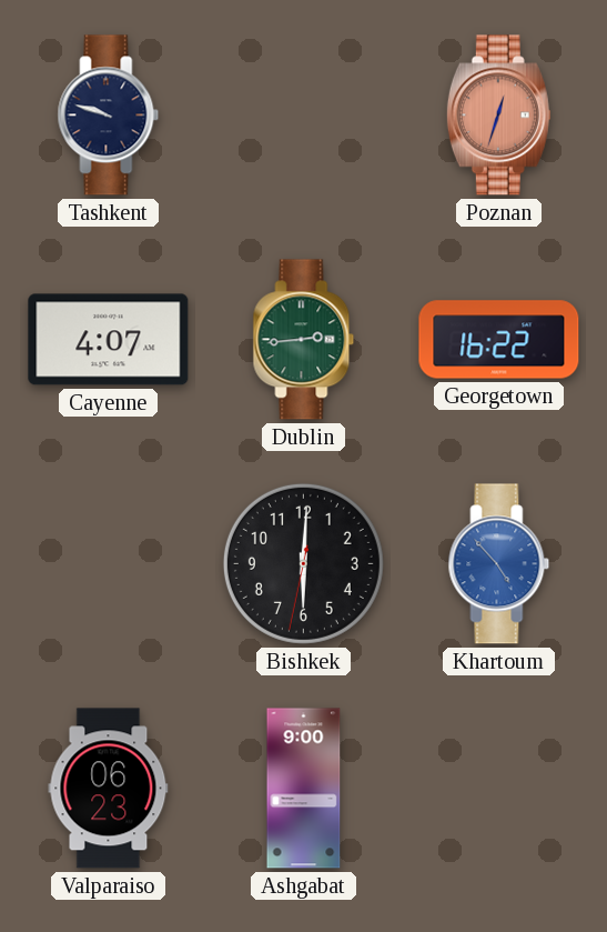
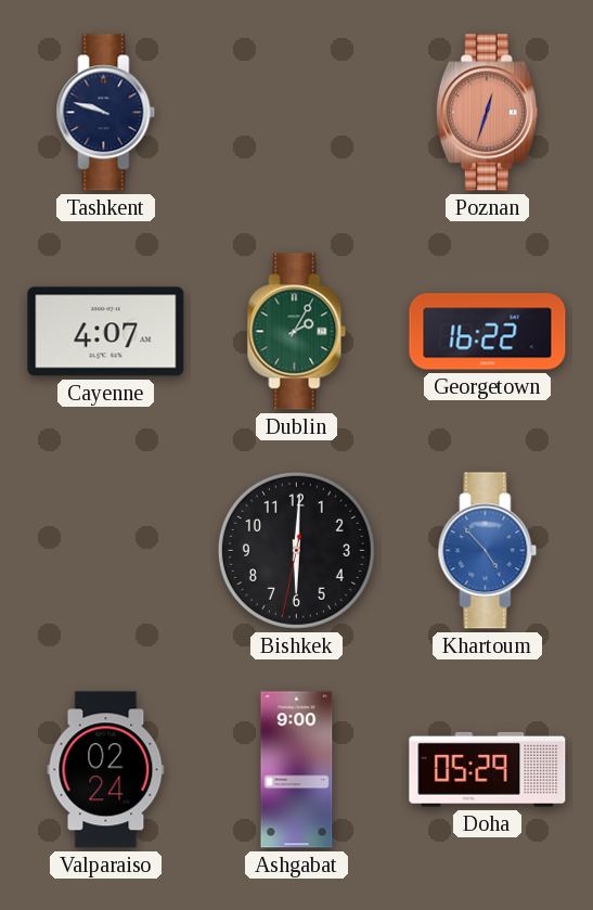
Dublin: 2:44 -> 2:05
Valparaiso: 06:23 -> 02:24
Doha: none -> 05:29
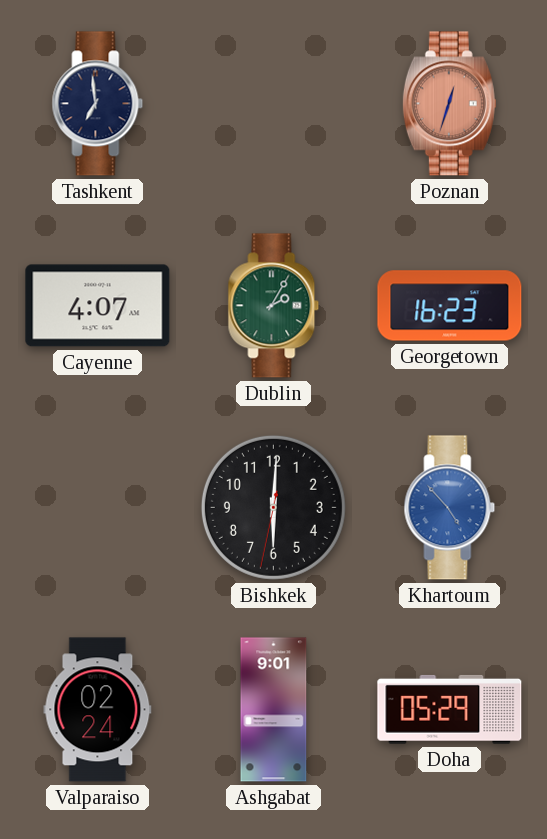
Tashkent: 9:48 -> 6:59
Georgetown: 16:22 -> 16:23
Ashgabat: 9:00 -> 9:01
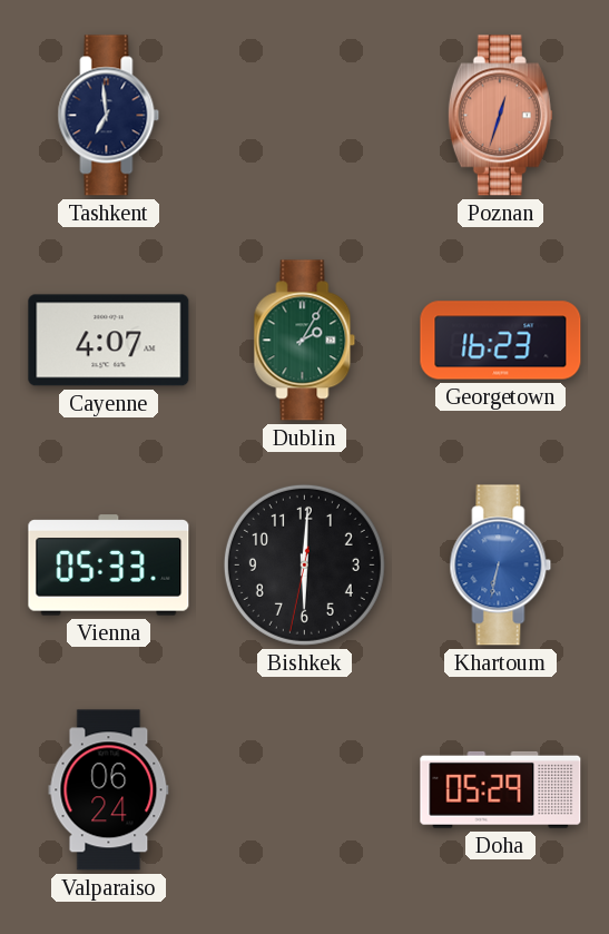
Vienna: none -> 05:33
Khartoum: 4:53 -> 6:32
Valparaiso: 02:24 -> 06:24
Ashgabat: 9:01 -> none
